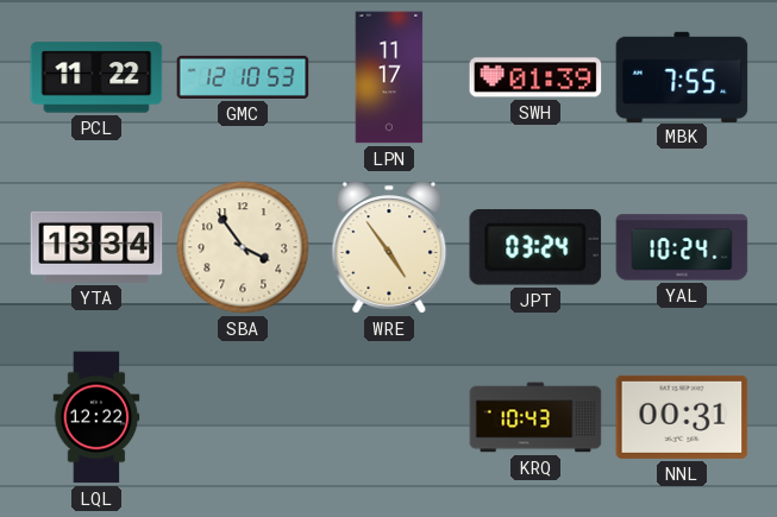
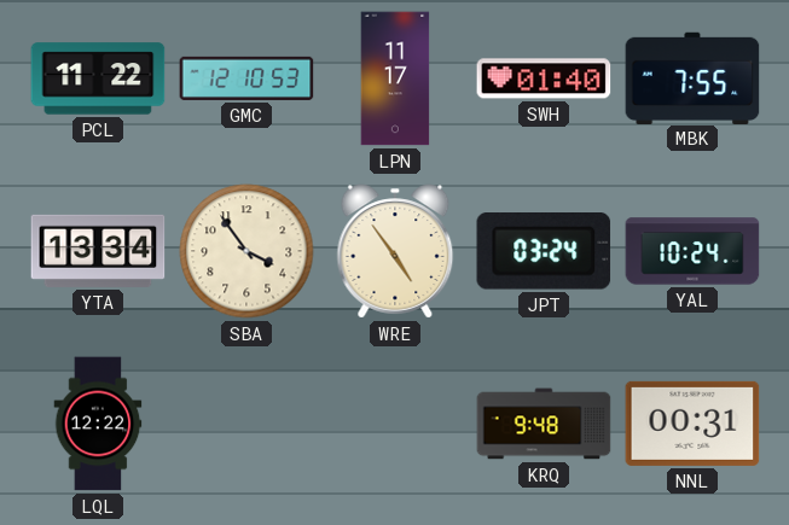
SWH: 01:39 -> 01:40
KRQ: 10:43 -> 9:48
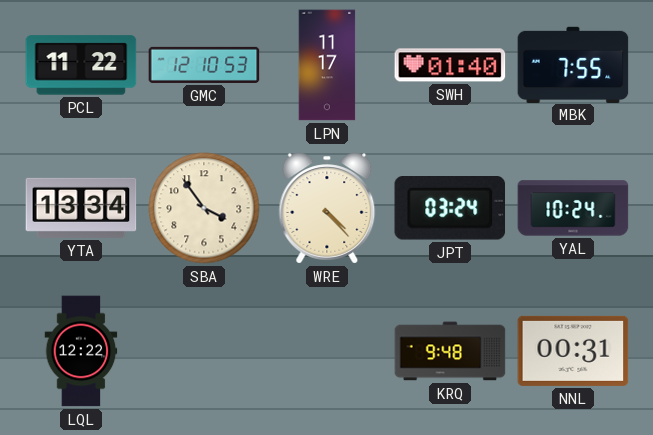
WRE: 4:54 -> 4:23
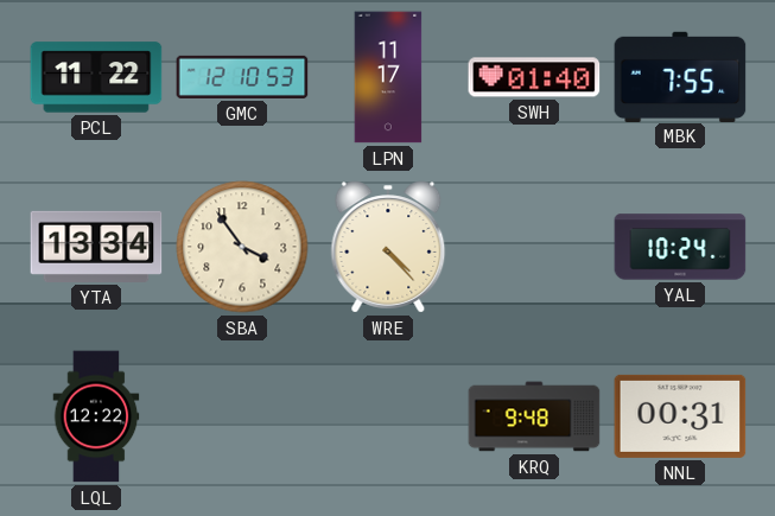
JPT: 03:24 -> none
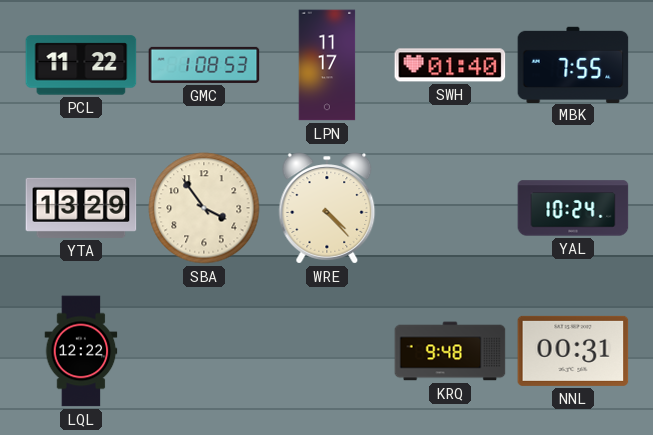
GMC: 12:10 -> 1:08
YTA: 13:34 -> 13:29
